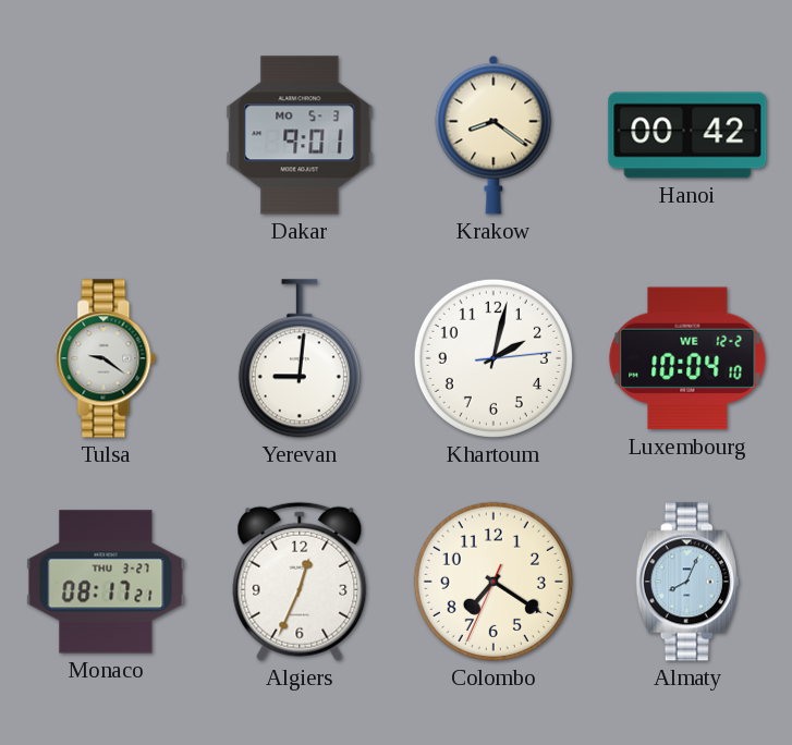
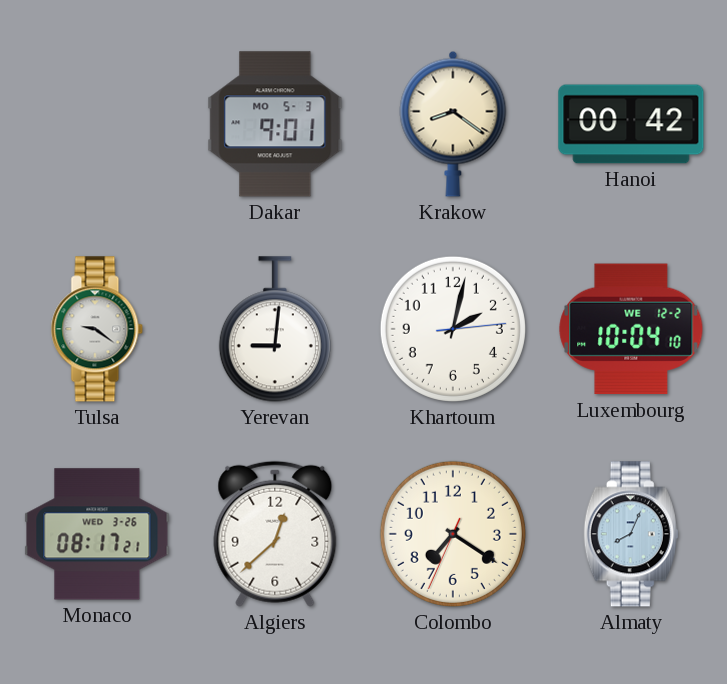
Monaco date: THU 3-27 -> WED 3-26
Algiers: 12:34 -> 12:38
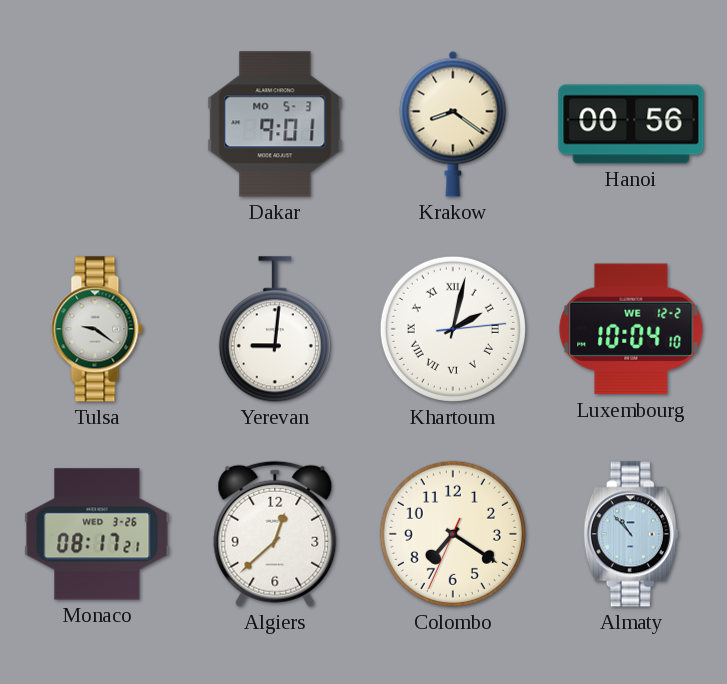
Hanoi: 00:42 -> 00:56
Khartoum numerals: Arabic -> Roman
Almaty: 8:04 -> 10:53
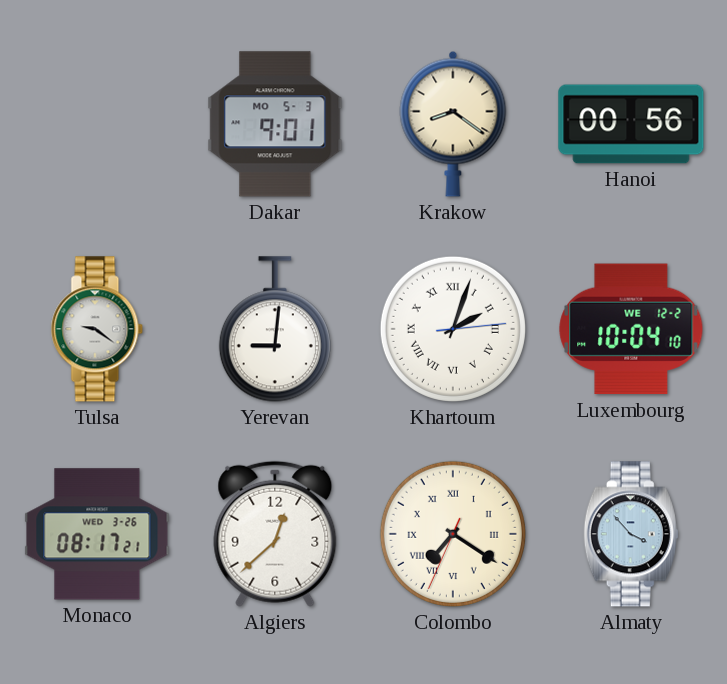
Khartoum: 2:02 -> 2:03
Colombo numerals: Arabic -> Roman
Almaty: 10:53 -> 3:53
